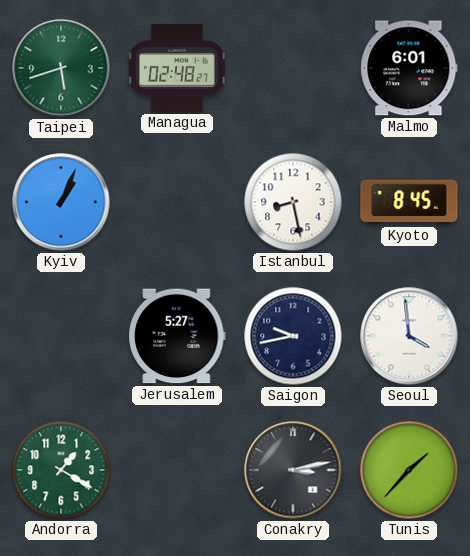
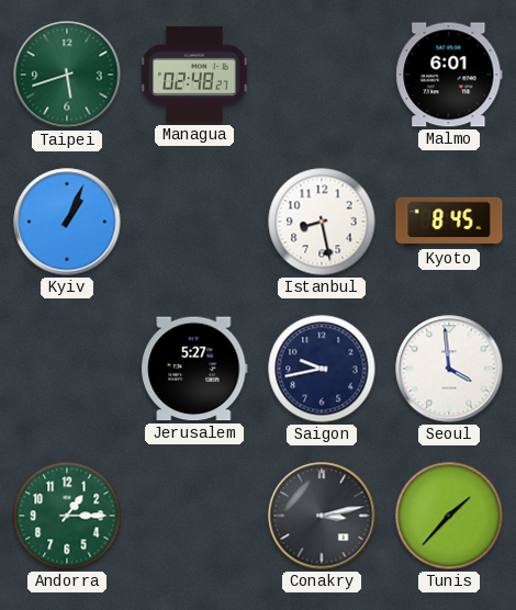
Andorra: 1:20 -> 1:15
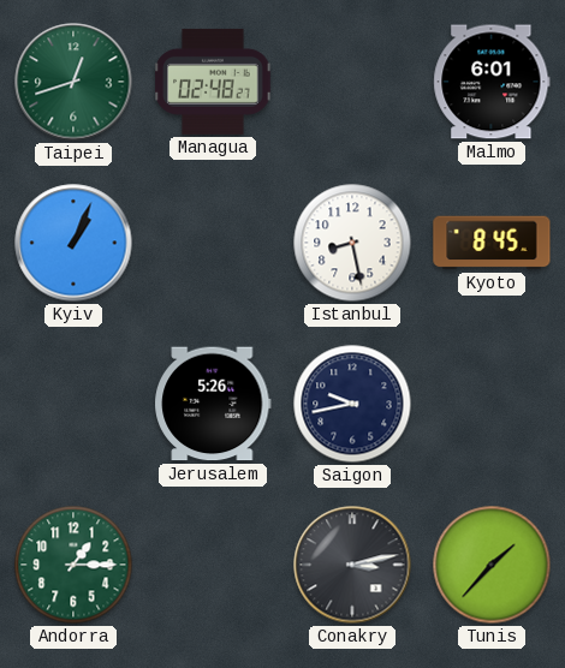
Taipei: 5:42 -> 12:42
Jerusalem: 5:27 -> 5:26
Seoul: 3:59 -> none
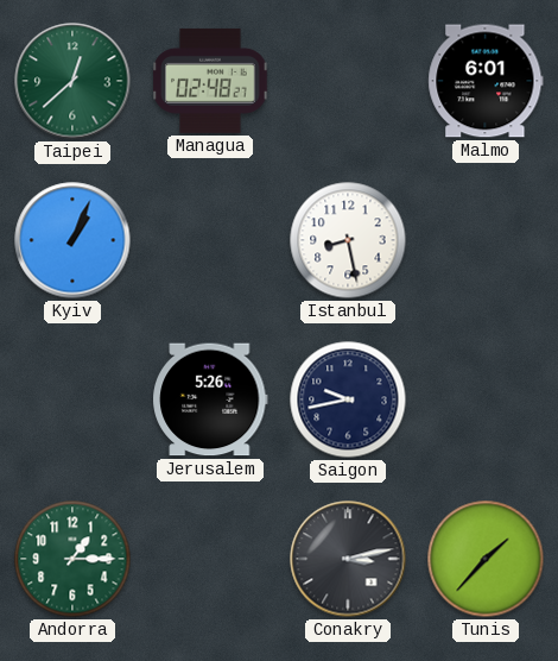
Taipei: 12:42 -> 12:38
Kyoto: 8:45 -> none
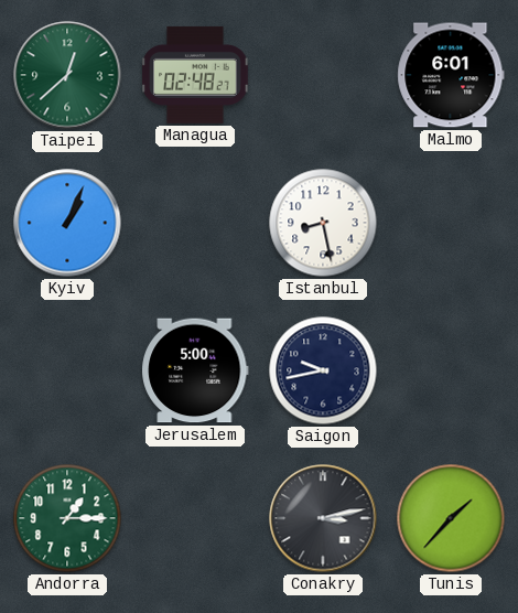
Jerusalem: 5:26 -> 5:00
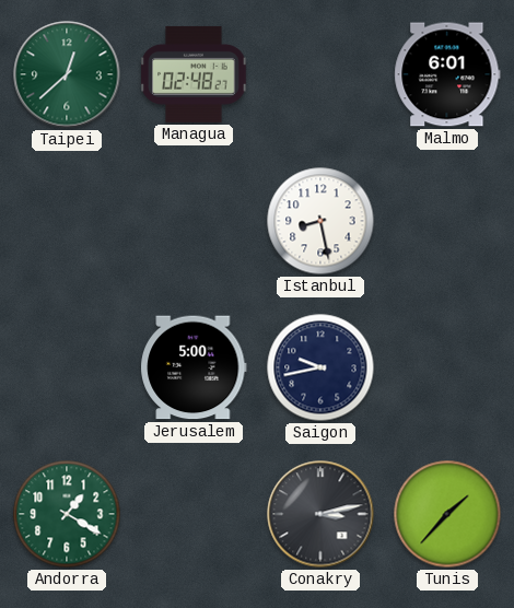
Kyiv: 1:04 -> none
Andorra: 1:15 -> 1:20
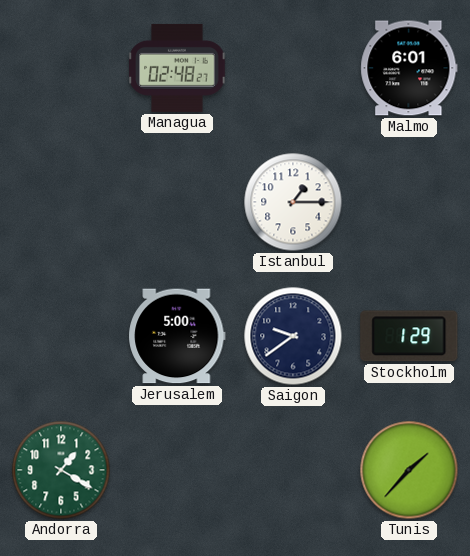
Taipei: 12:38 -> none
Istanbul: 8:28 -> 1:15
Saigon: 9:43 -> 9:39
Stockholm: none -> 1:29
Conakry: 3:13 -> none
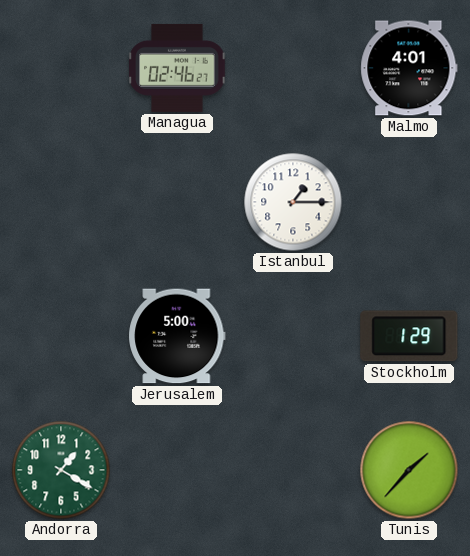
Managua: 02:48 -> 02:46
Malmo: 6:01 -> 4:01
Saigon: 9:39 -> none
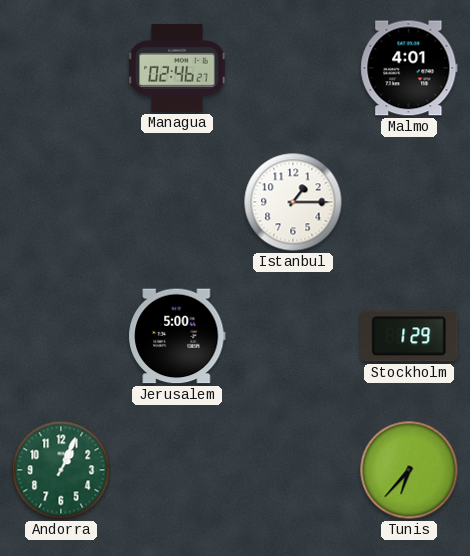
Andorra: 1:20 -> 1:04
Tunis: 1:37 -> 6:37
